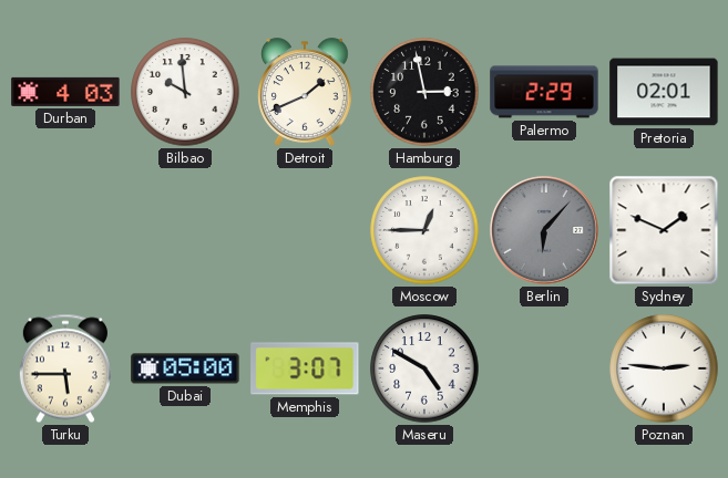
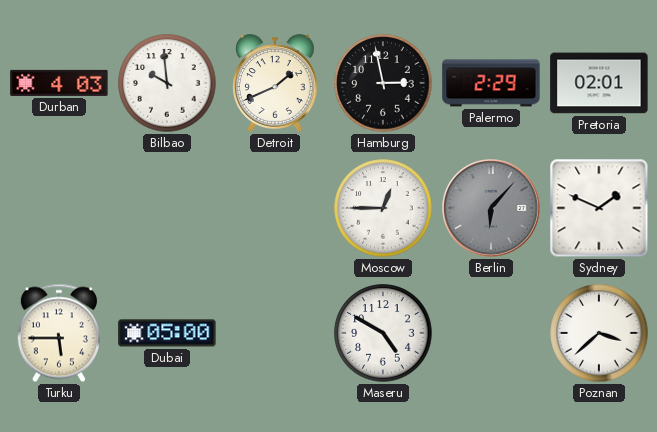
Memphis: 3:07 -> none
Poznan: 2:46 -> 3:38
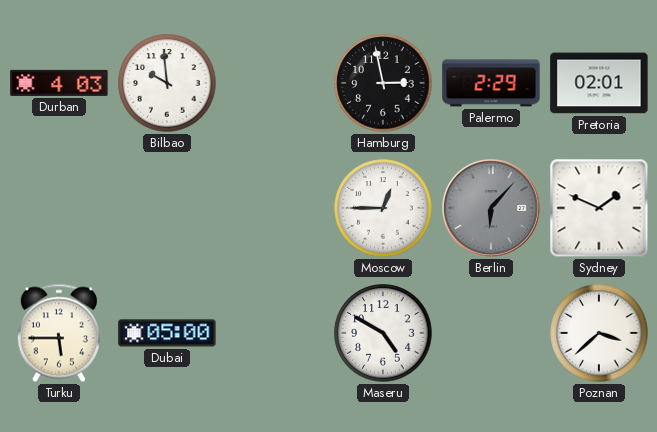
Detroit: 1:41 -> none
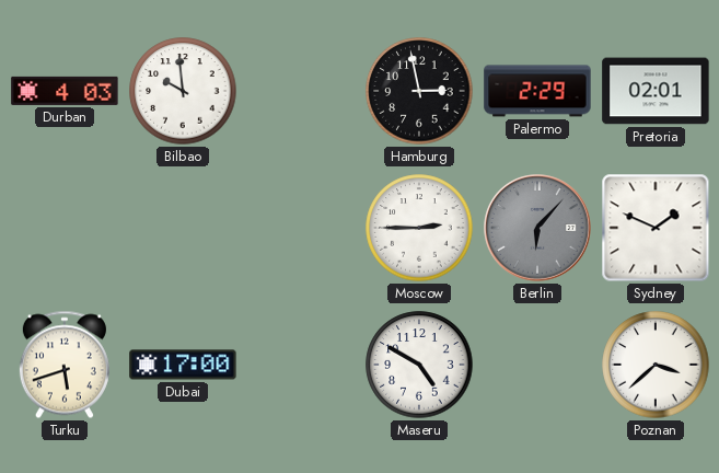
Moscow: 12:45 -> 2:45
Turku: 5:45 -> 5:42
Dubai: 05:00 -> 17:00
